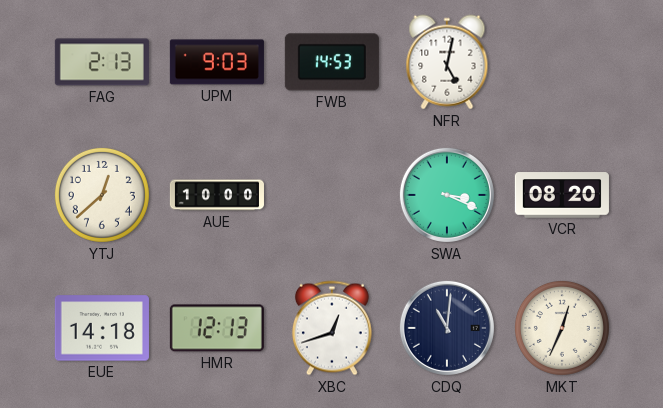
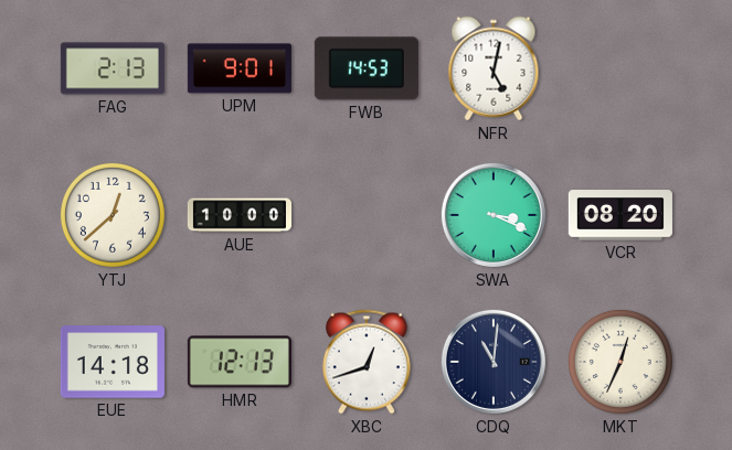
UPM: 9:03 -> 9:01
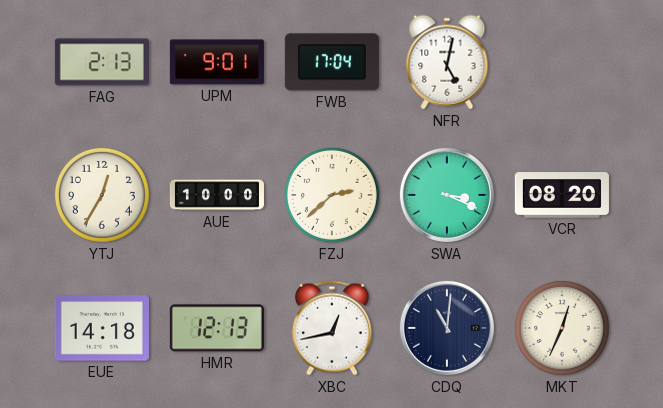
FWB: 14:53 -> 17:04
YTJ: 12:38 -> 12:35
FZJ: none -> 2:38
XBC: 12:42 -> 12:43
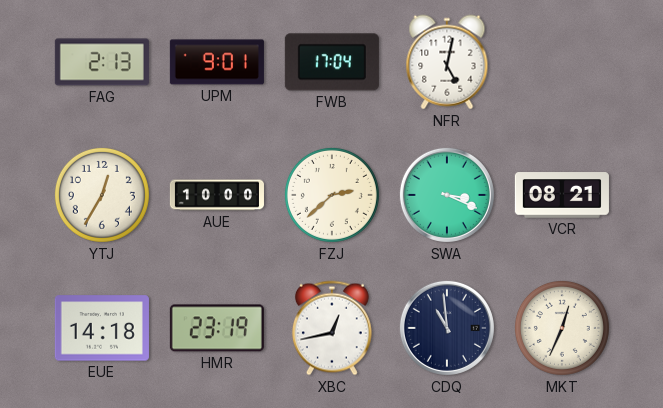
VCR: 08:20 -> 08:21
HMR: 12:13 -> 23:19
CDQ: 11:01 -> 10:59
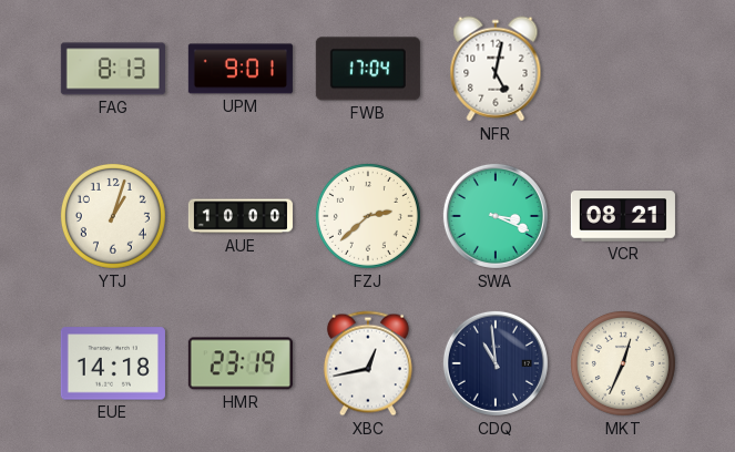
FAG: 2:13 -> 8:13
YTJ: 12:35 -> 1:03
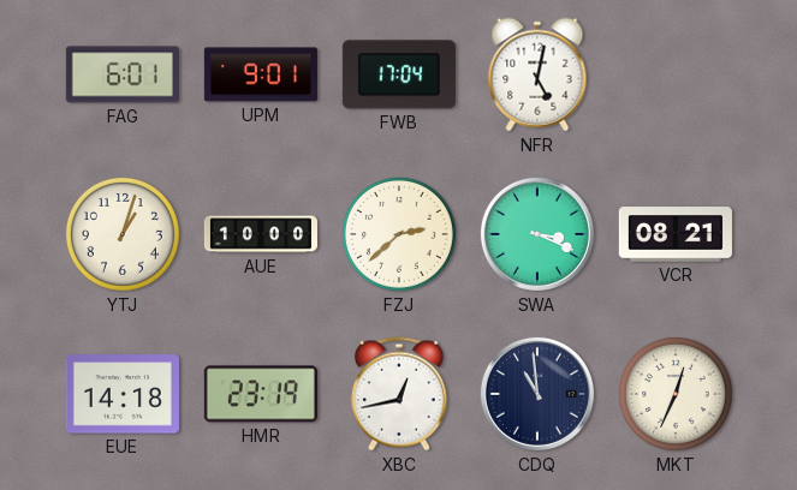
FAG: 8:13 -> 6:01
